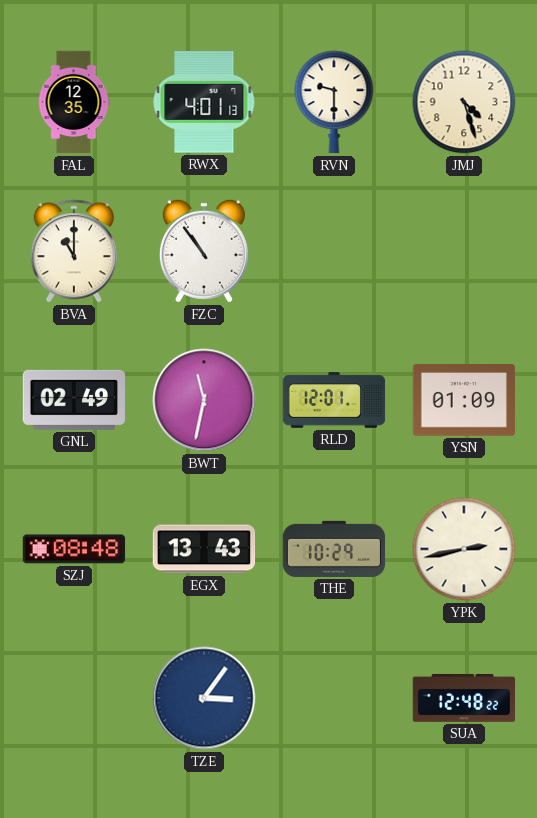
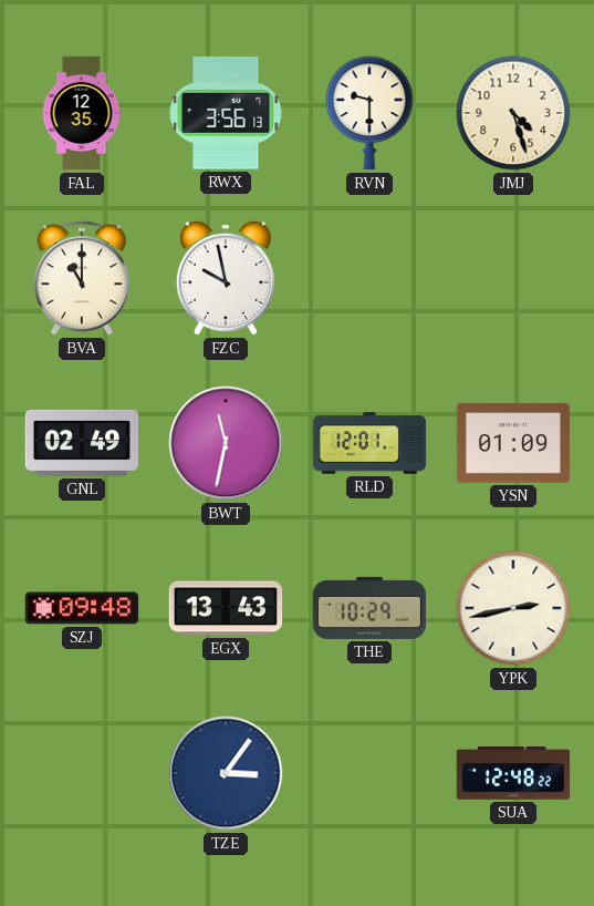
RWX: 4:01 -> 3:56
FZC: 10:54 -> 9:58
SZJ: 08:48 -> 09:48
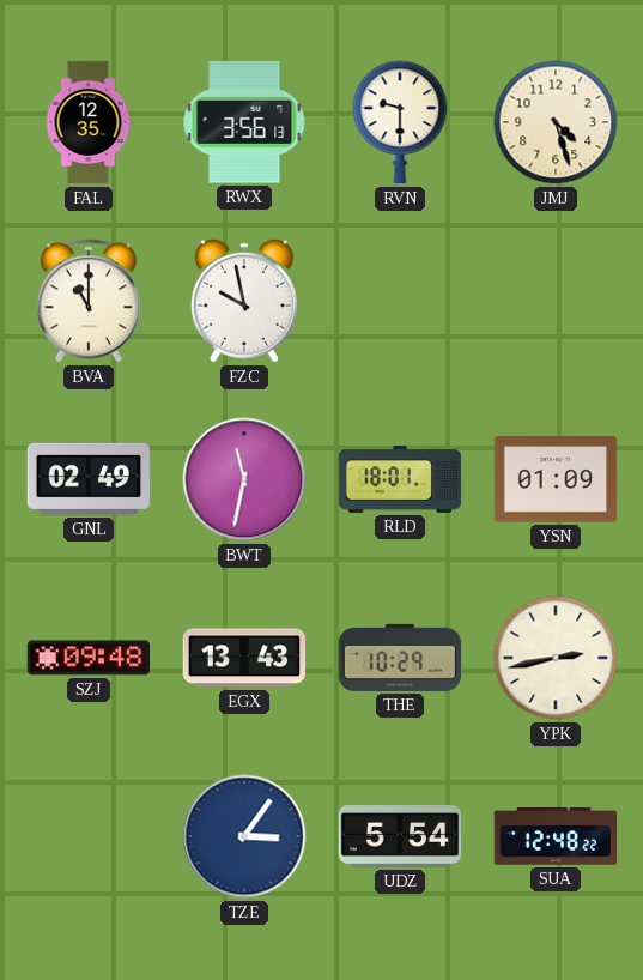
RLD: 12:01 -> 18:01
UDZ: none -> 5:54
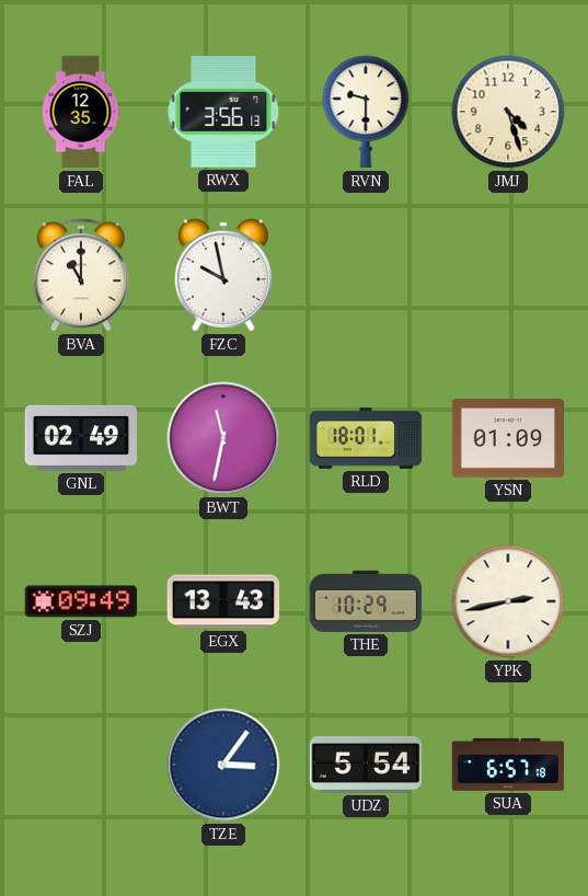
SZJ: 09:48 -> 09:49
SUA: 12:48 -> 6:57
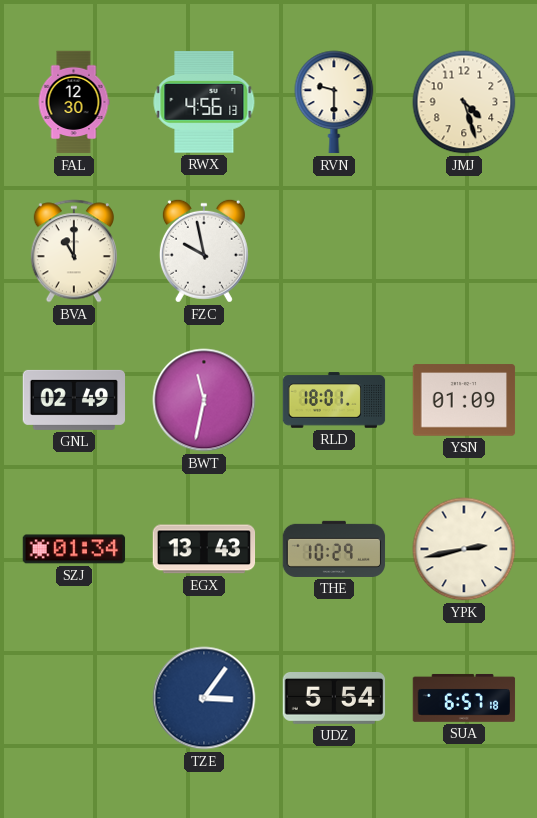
FAL: 12:35 -> 12:30
RWX: 3:56 -> 4:56
SZJ: 09:49 -> 01:34
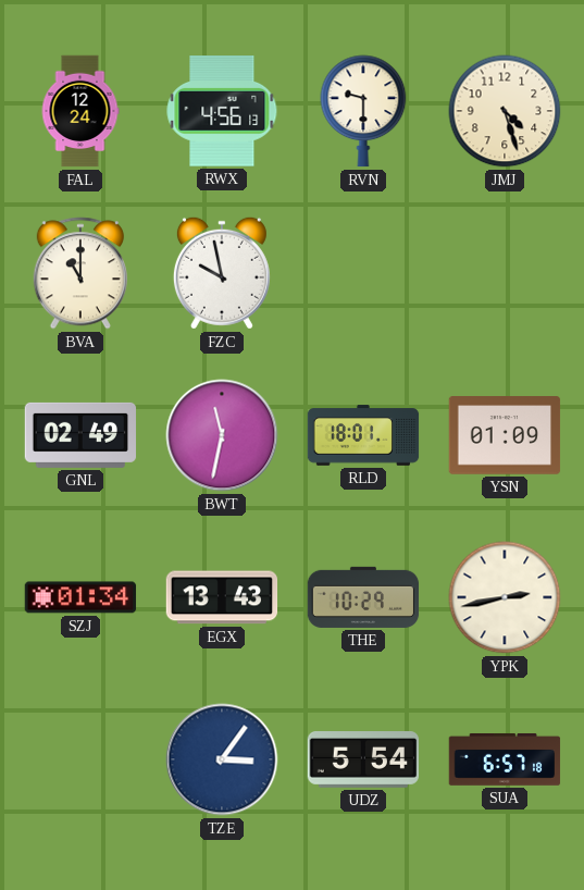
FAL: 12:30 -> 12:24
